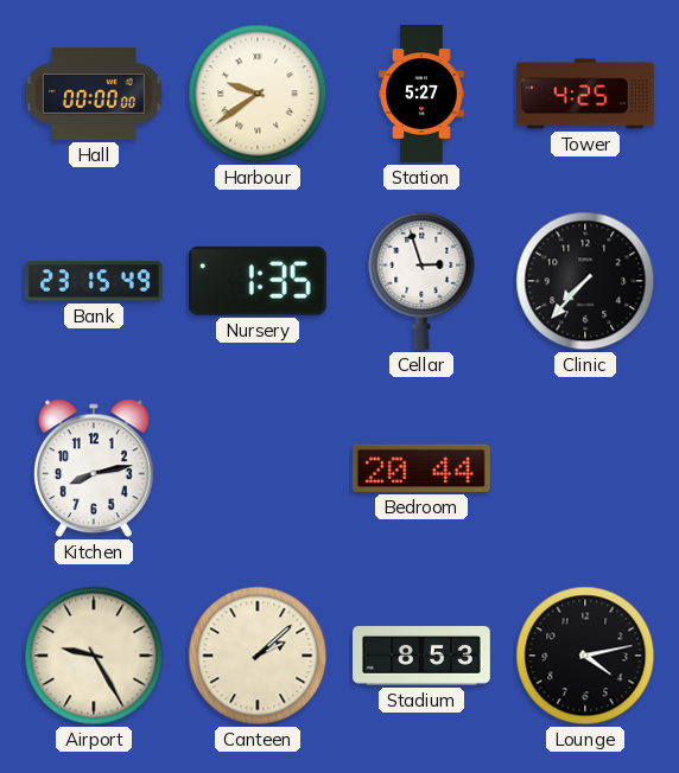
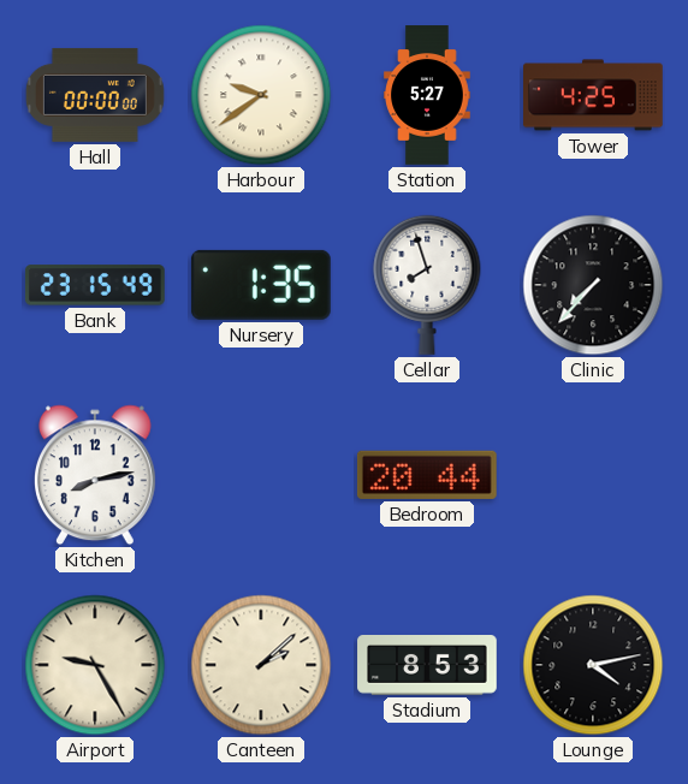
Cellar: 2:57 -> 7:57
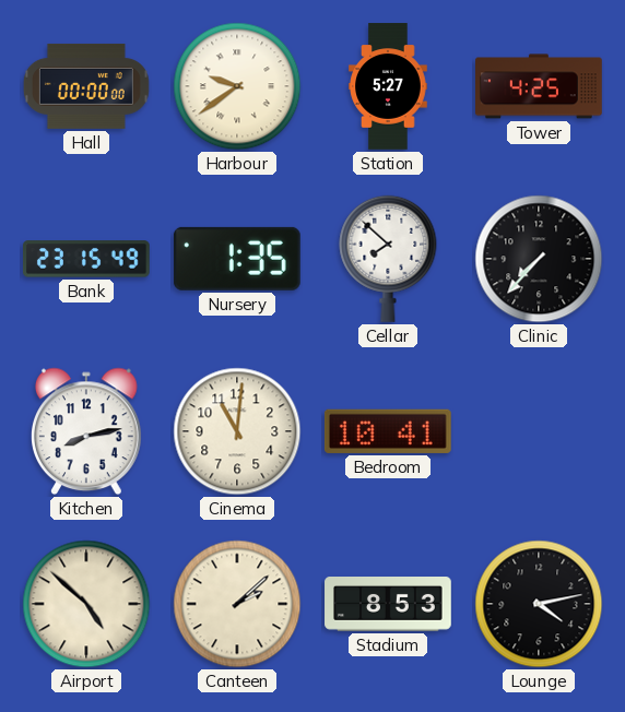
Cellar: 7:57 -> 7:52
Cinema: none -> 11:01
Bedroom: 20:44 -> 10:41
Airport: 9:25 -> 4:52
